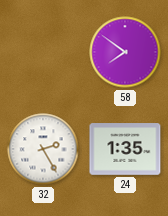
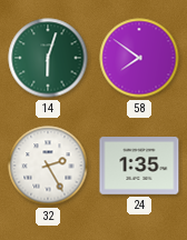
14: none -> 6:03
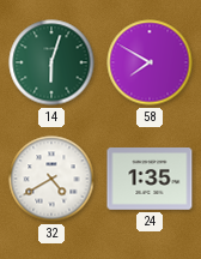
58: 7:51 -> 7:50
32: 2:25 -> 4:40
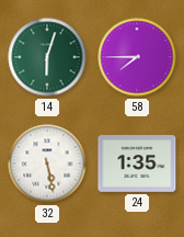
58: 7:50 -> 7:45
32: 4:40 -> 5:28
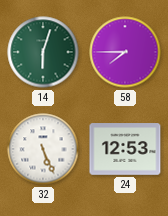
32: 5:28 -> 5:26
24: 1:35 -> 12:53
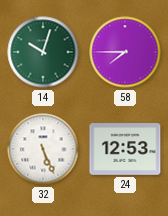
14: 6:03 -> 10:03
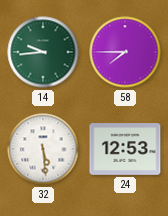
14: 10:03 -> 9:44
32: 5:26 -> 5:29
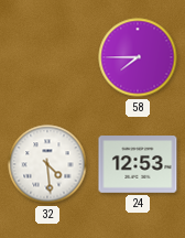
14: 9:44 -> none
32: 5:29 -> 4:29
